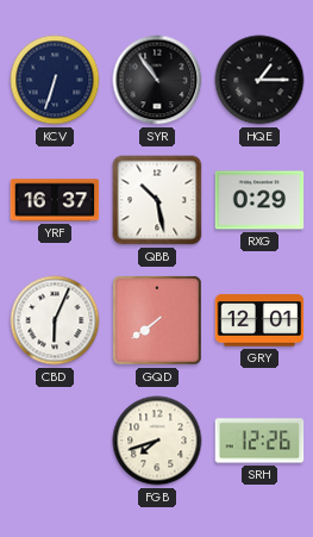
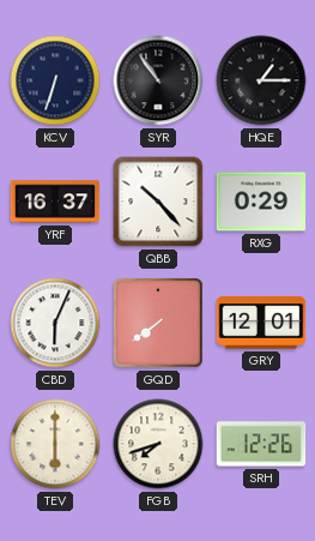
QBB: 10:28 -> 10:23
TEV: none -> 6:00
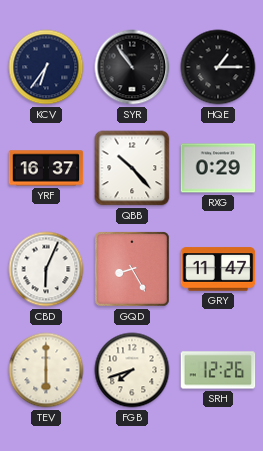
KCV: 6:33 -> 6:36
GQD: 7:39 -> 8:25
GRY: 12:01 -> 11:47
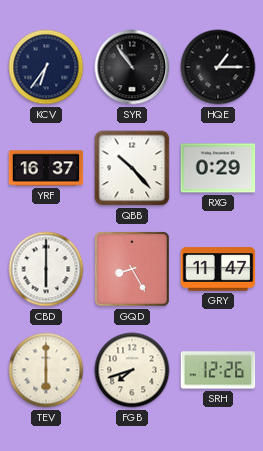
CBD: 6:04 -> 6:00
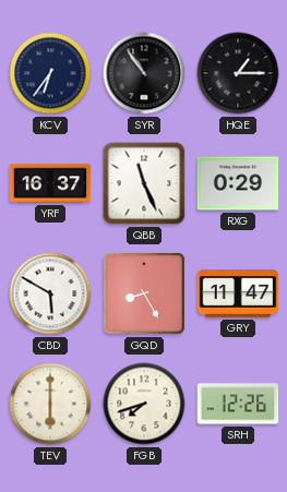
QBB: 10:23 -> 11:26
CBD: 6:00 -> 5:50
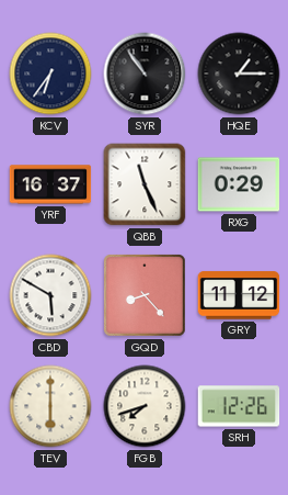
GQD: 8:25 -> 8:23
GRY: 11:47 -> 11:12
